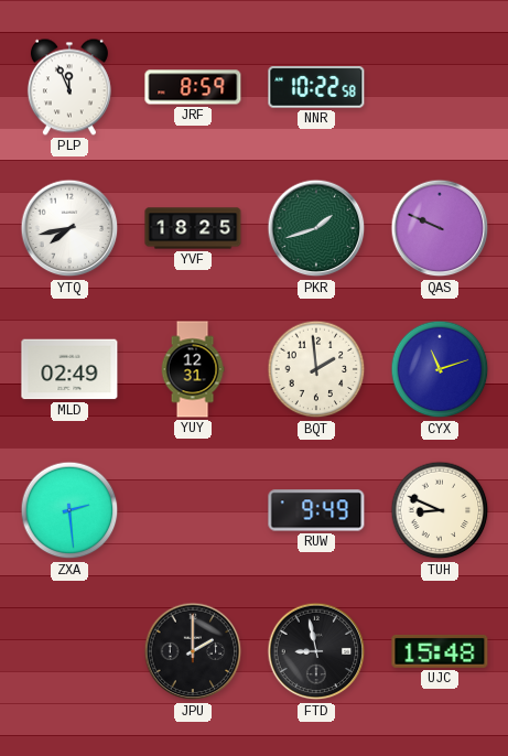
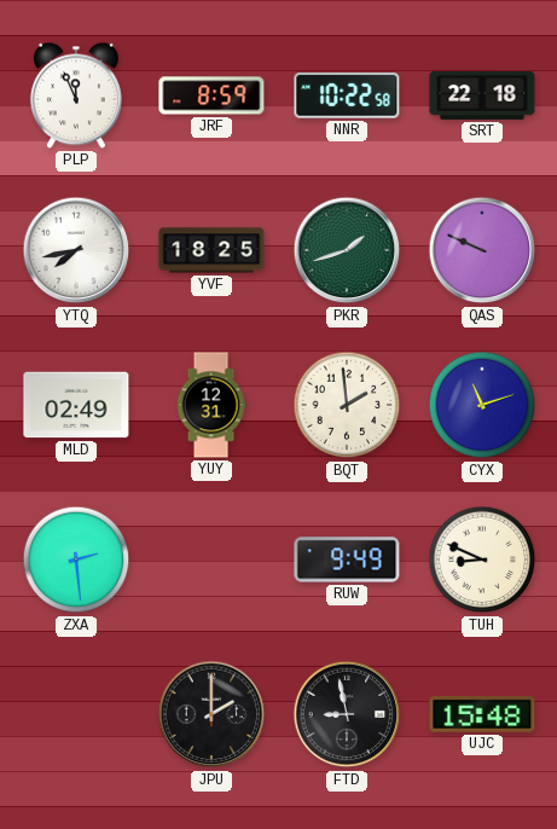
SRT: none -> 22:18
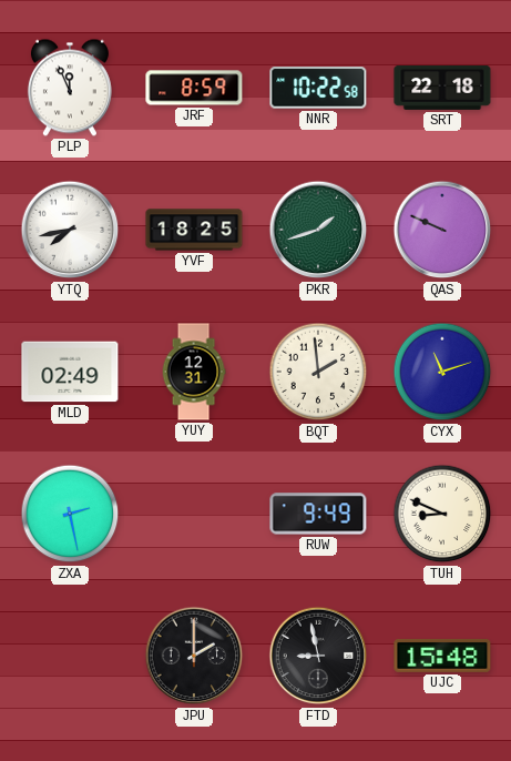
ZXA: 2:29 -> 2:28
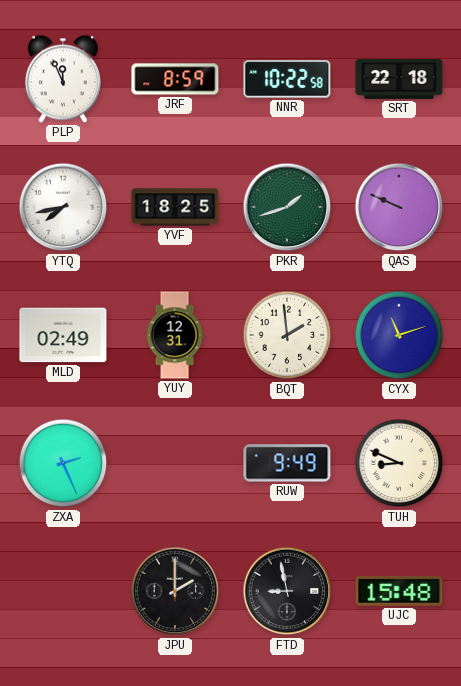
ZXA: 2:28 -> 2:26
